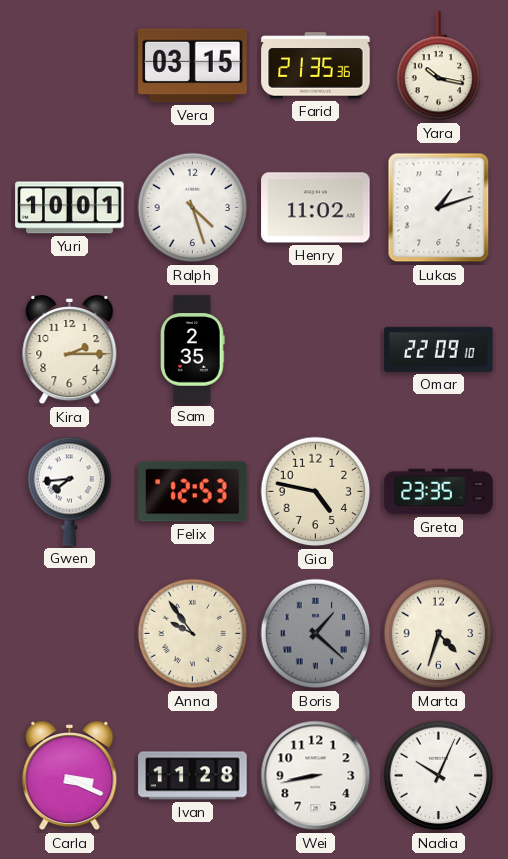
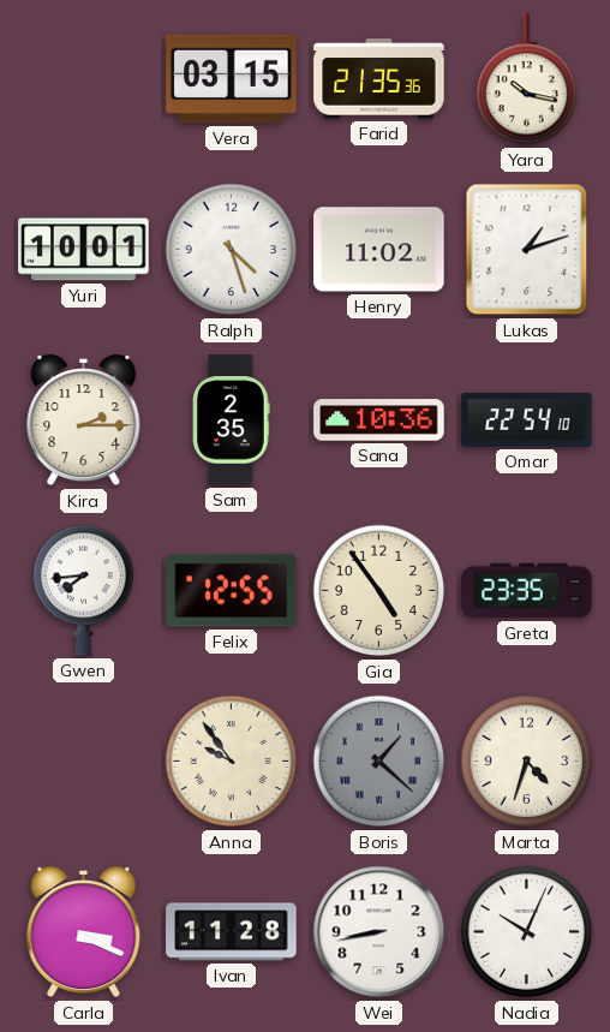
Sana: none -> 10:36
Omar: 22:09 -> 22:54
Felix: 12:53 -> 12:55
Gia: 4:47 -> 4:54
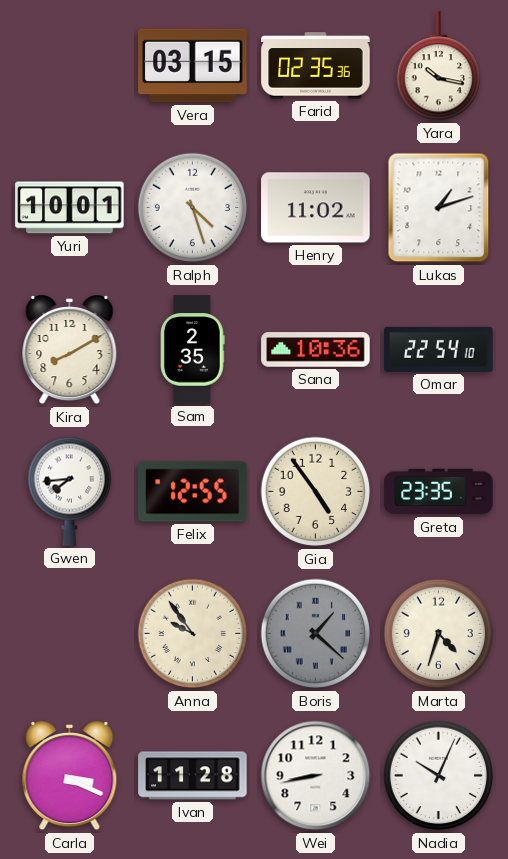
Farid: 21:35 -> 02:35
Kira: 2:15 -> 8:10
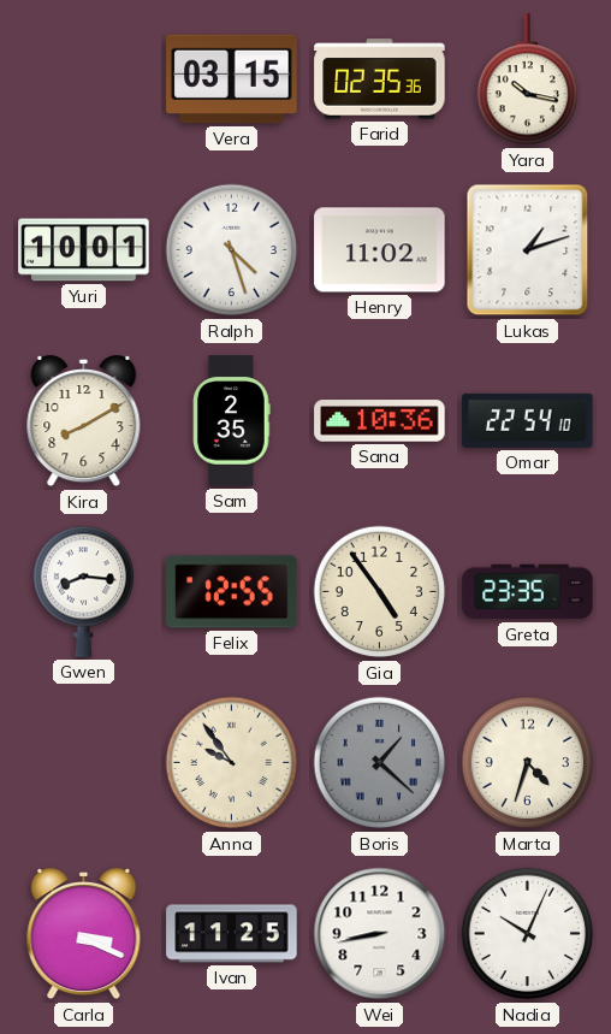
Gwen: 7:44 -> 8:16
Ivan: 11:28 -> 11:25
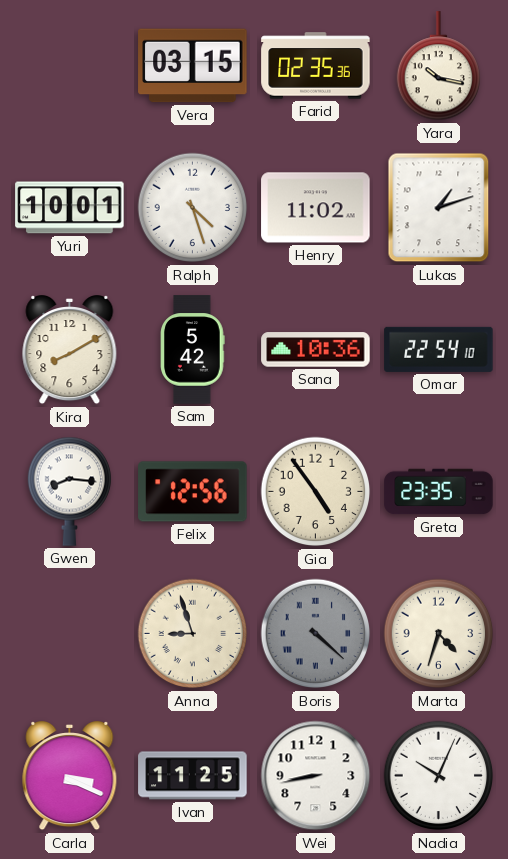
Sam: 2:35 -> 5:42
Felix: 12:55 -> 12:56
Anna: 9:54 -> 8:57
Boris: 1:22 -> 4:22
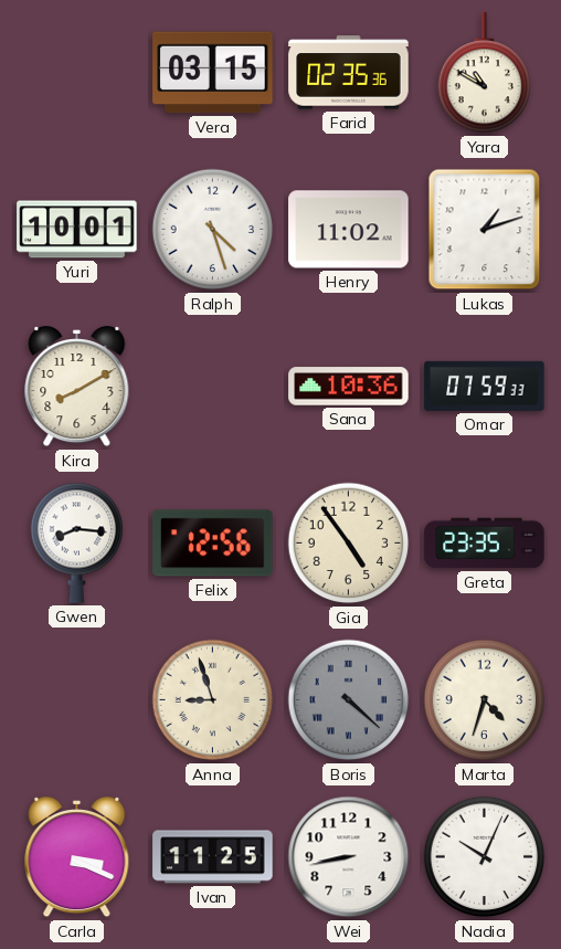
Yara: 10:17 -> 10:50
Sam: 5:42 -> none
Omar: 22:54 -> 07:59
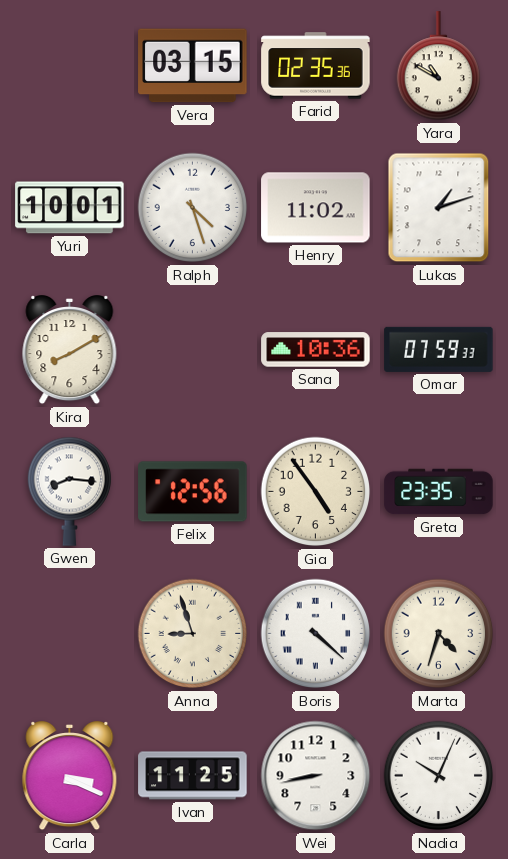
Boris dial: grey -> white
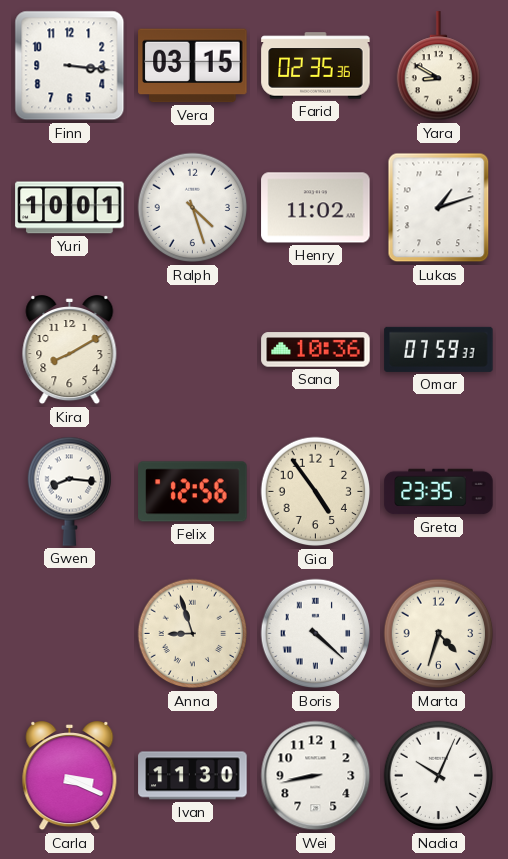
Finn: none -> 3:16
Yara: 10:50 -> 8:50
Ivan: 11:25 -> 11:30
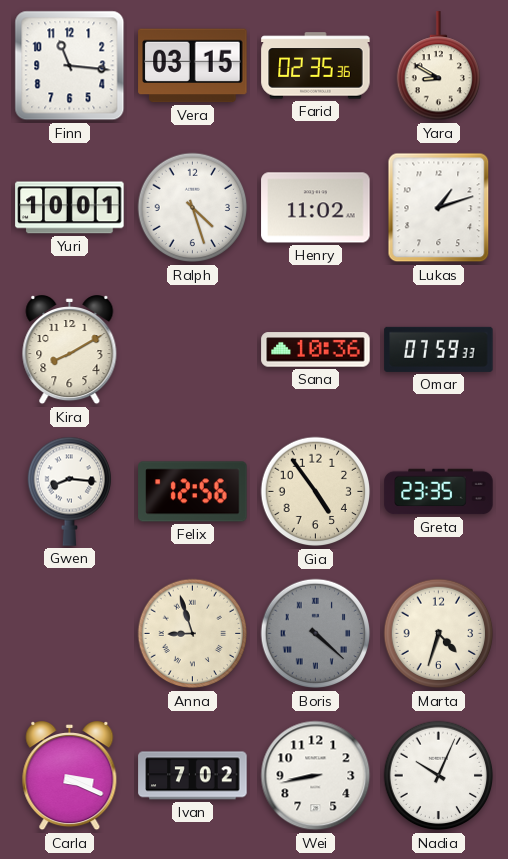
Finn: 3:16 -> 11:16
Boris dial: white -> grey
Ivan: 11:30 -> 7:02
